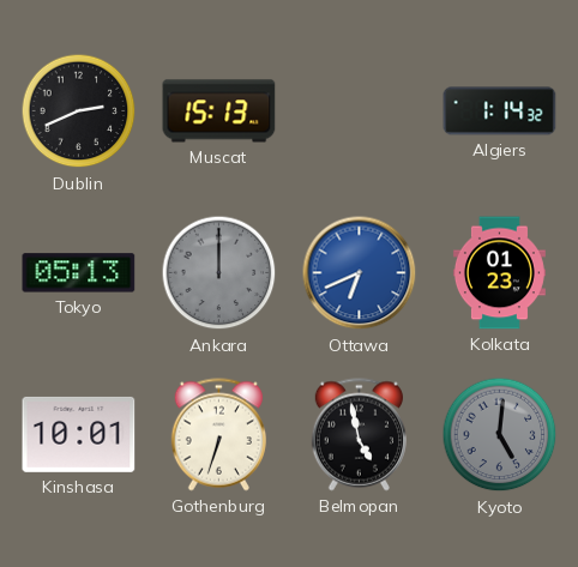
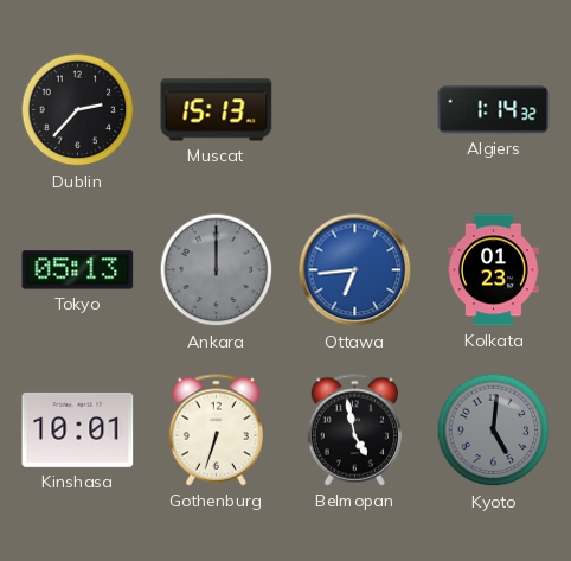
Dublin: 2:41 -> 2:37
Ottawa: 6:41 -> 6:44
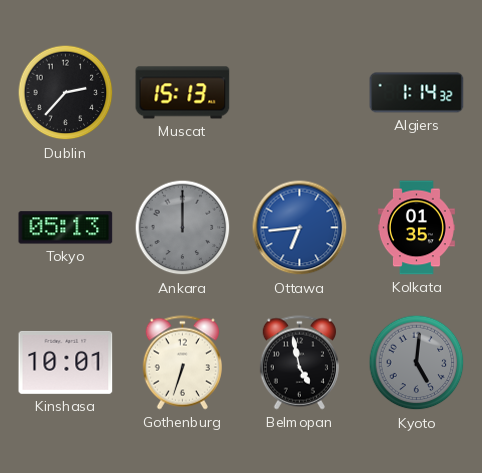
Kolkata: 01:23 -> 01:35
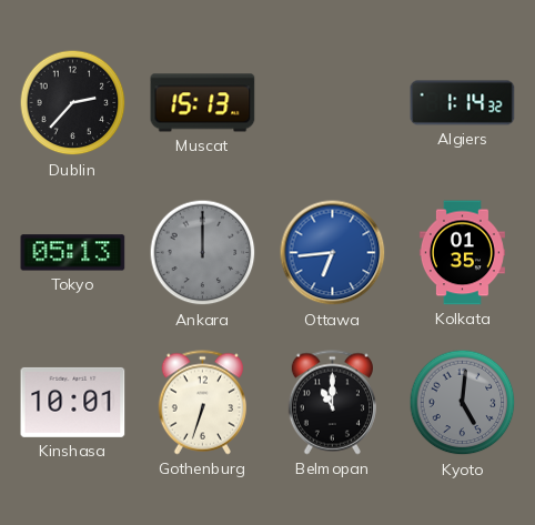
Belmopan: 4:58 -> 11:00
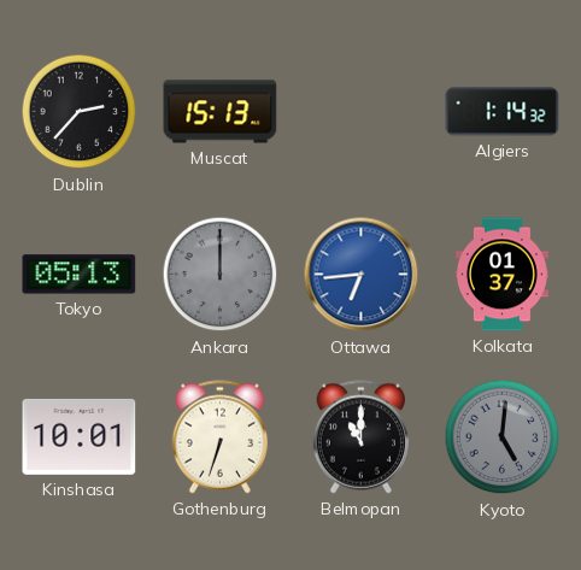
Kolkata: 01:35 -> 01:37
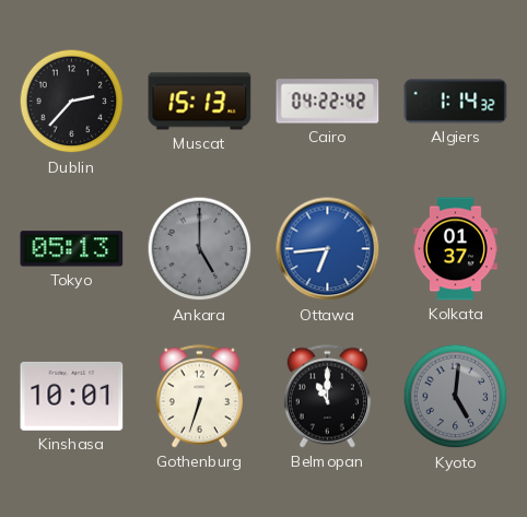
Cairo: none -> 04:22
Ankara: 12:00 -> 5:00
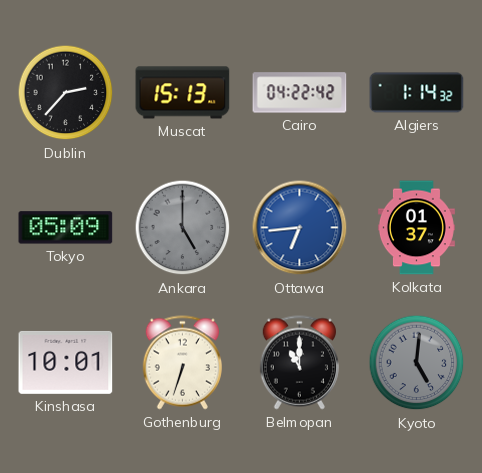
Tokyo: 05:13 -> 05:09
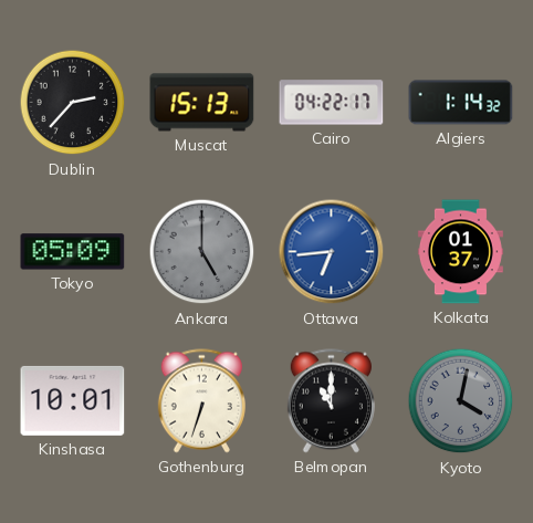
Cairo: 04:22:42 -> 04:22:17
Kyoto: 5:01 -> 4:02
